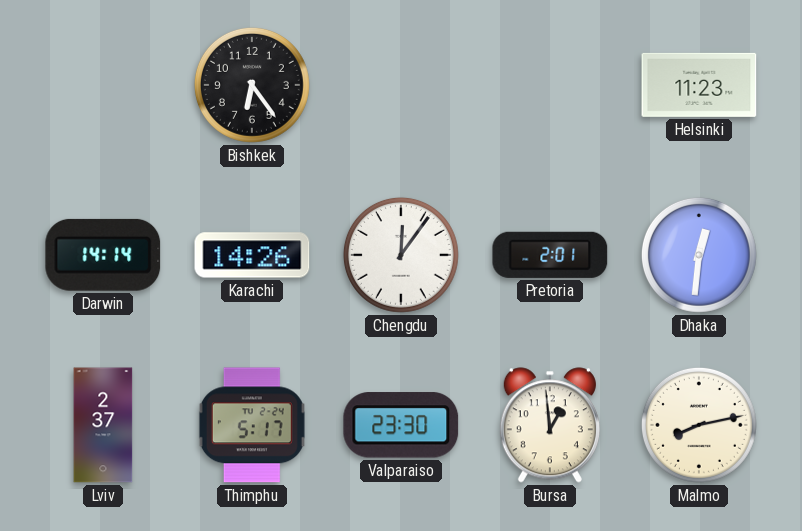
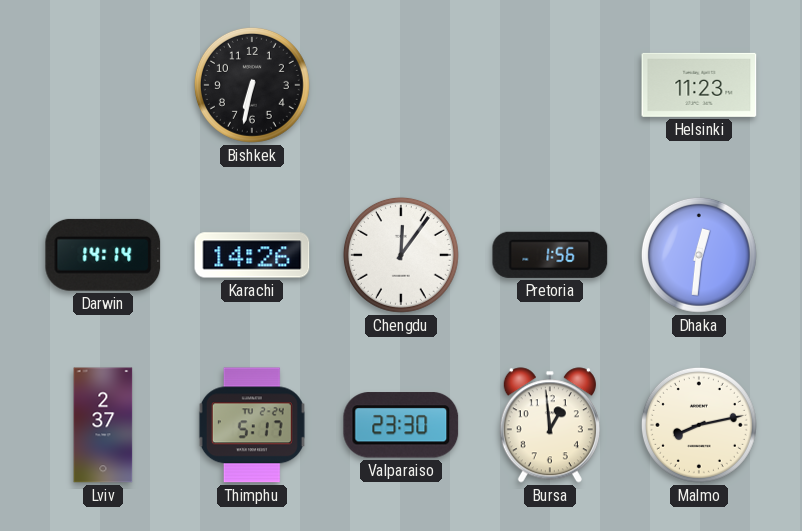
Bishkek: 6:24 -> 6:32
Pretoria: 2:01 -> 1:56
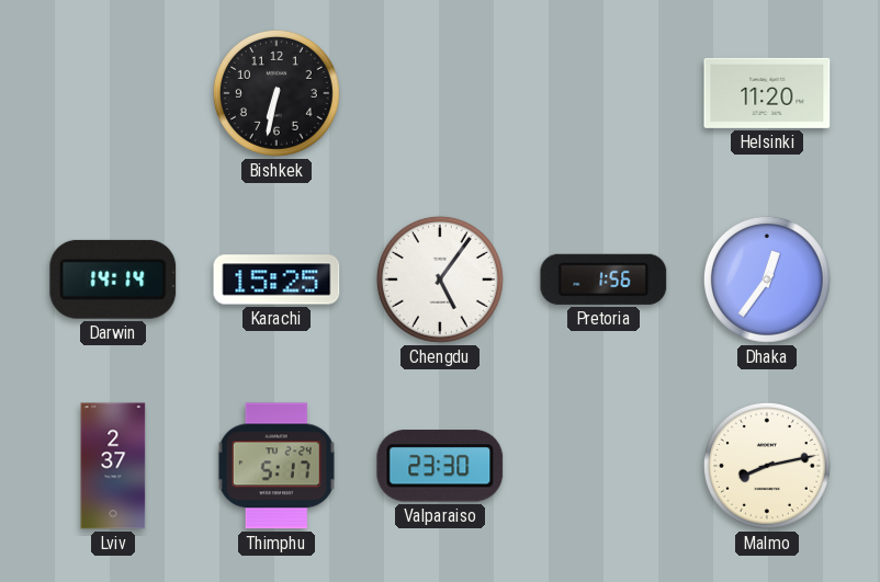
Helsinki: 11:23 -> 11:20
Karachi: 14:26 -> 15:25
Chengdu: 12:06 -> 5:06
Dhaka: 12:31 -> 12:36
Bursa: 12:59 -> none
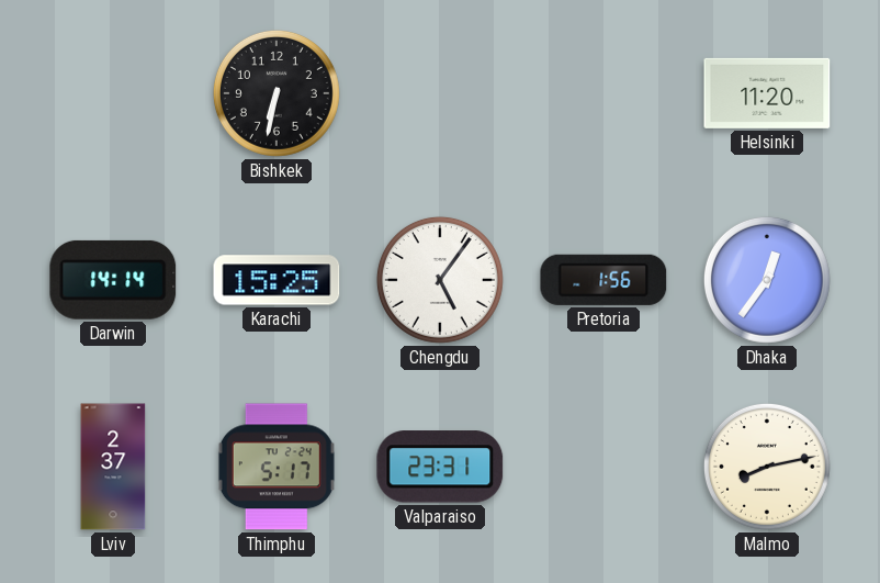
Valparaiso: 23:30 -> 23:31
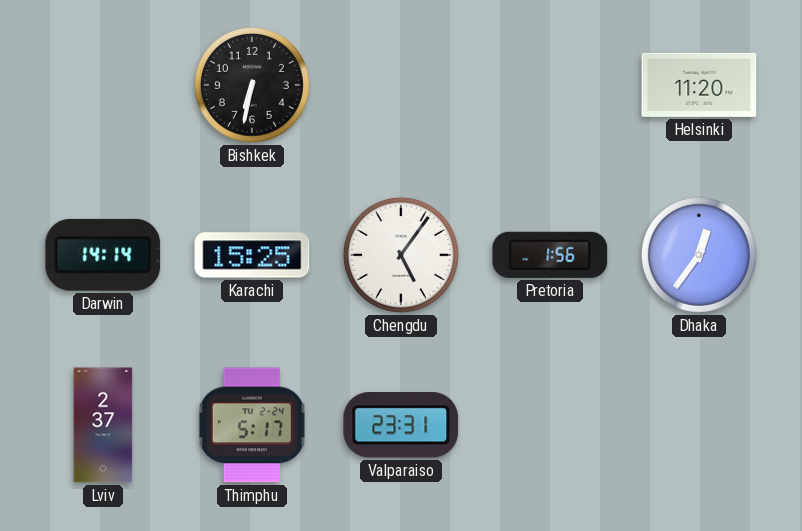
Malmo: 8:13 -> none
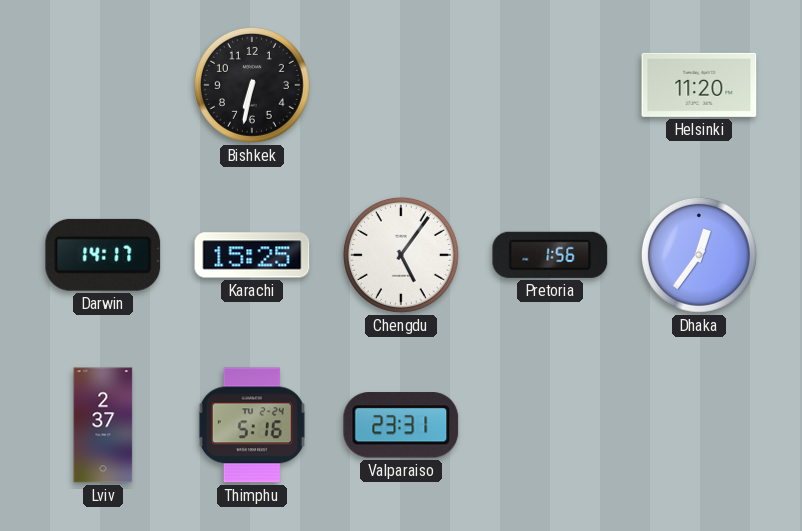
Darwin: 14:14 -> 14:17
Thimphu: 5:17 -> 5:16
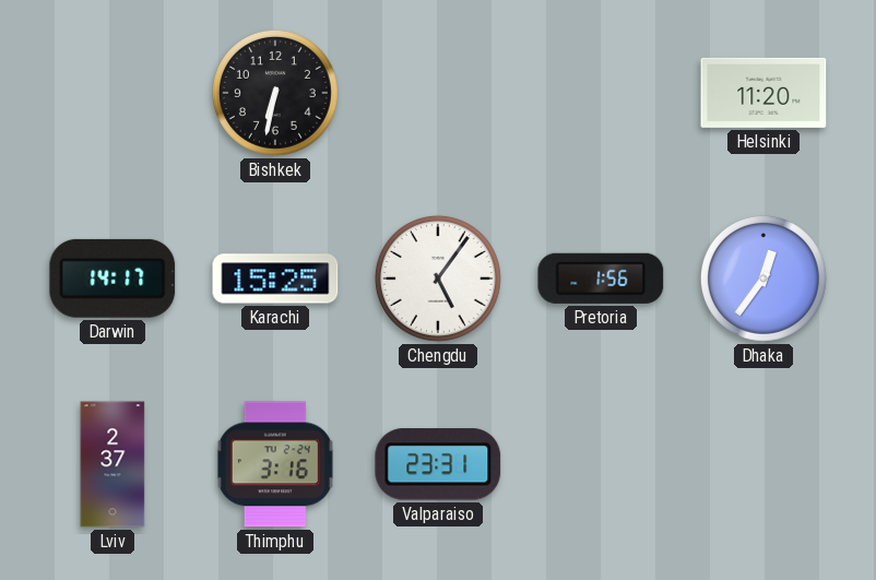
Thimphu: 5:16 -> 3:16
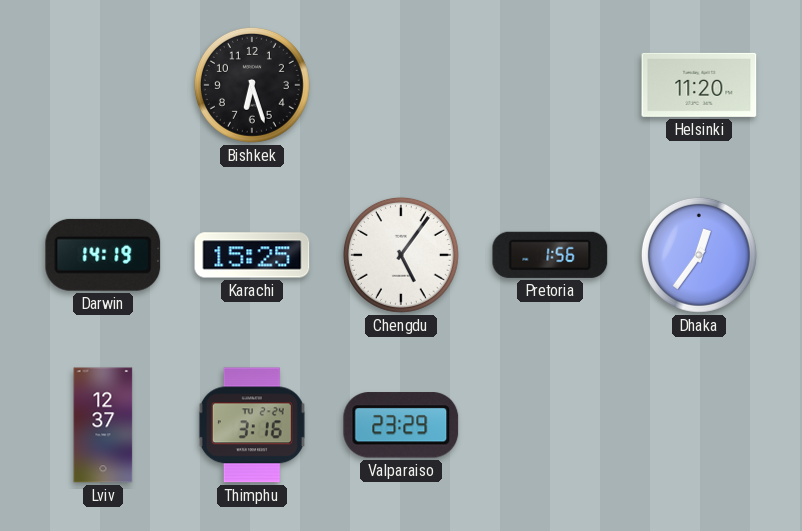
Bishkek: 6:32 -> 6:27
Darwin: 14:17 -> 14:19
Lviv: 2:37 -> 12:37
Valparaiso: 23:31 -> 23:29
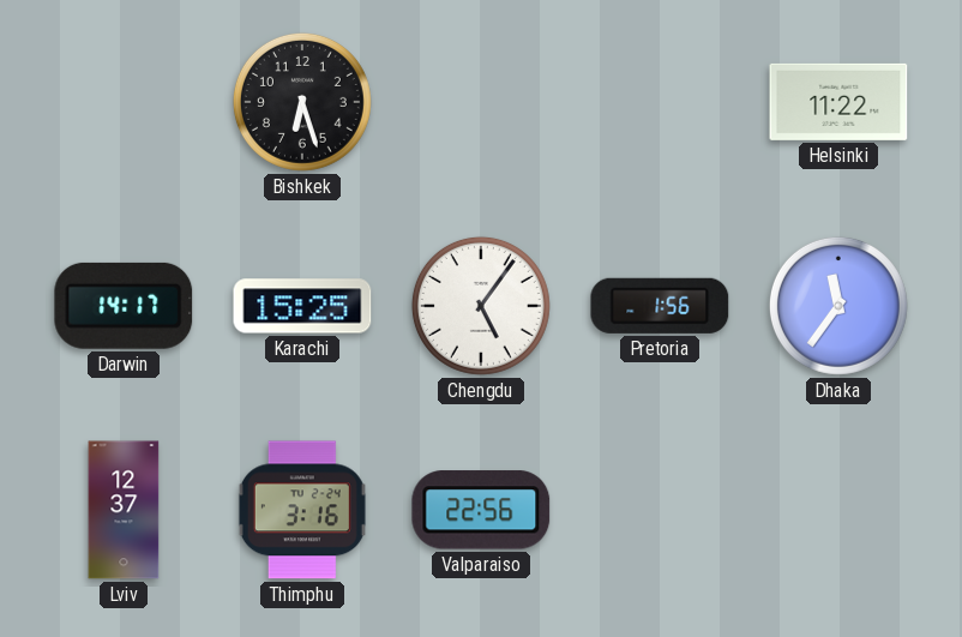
Helsinki: 11:20 -> 11:22
Darwin: 14:19 -> 14:17
Dhaka: 12:36 -> 11:36
Valparaiso: 23:29 -> 22:56
